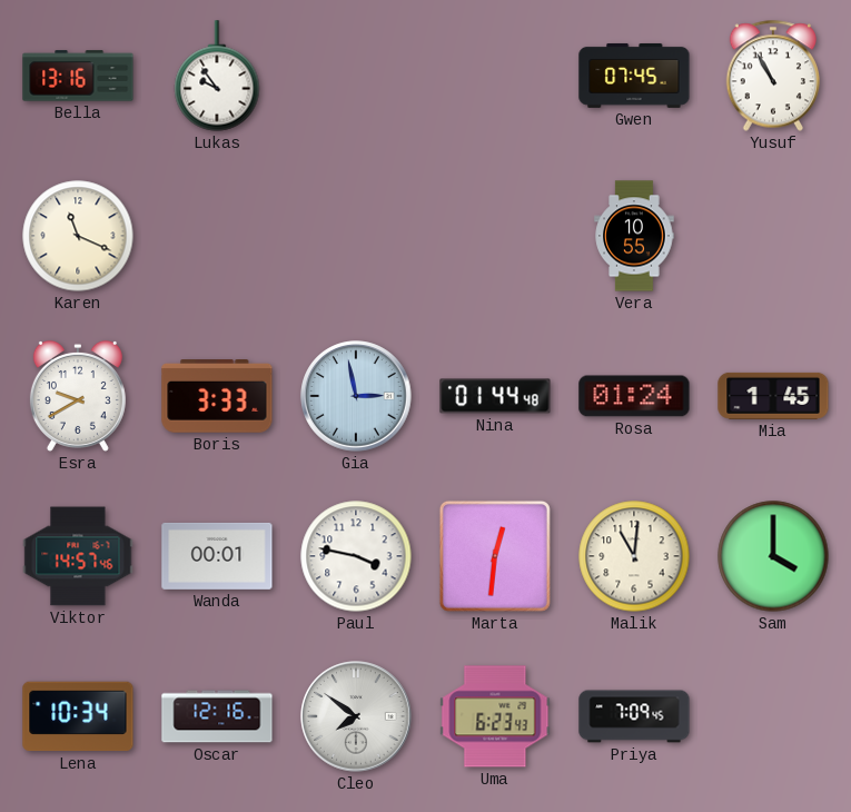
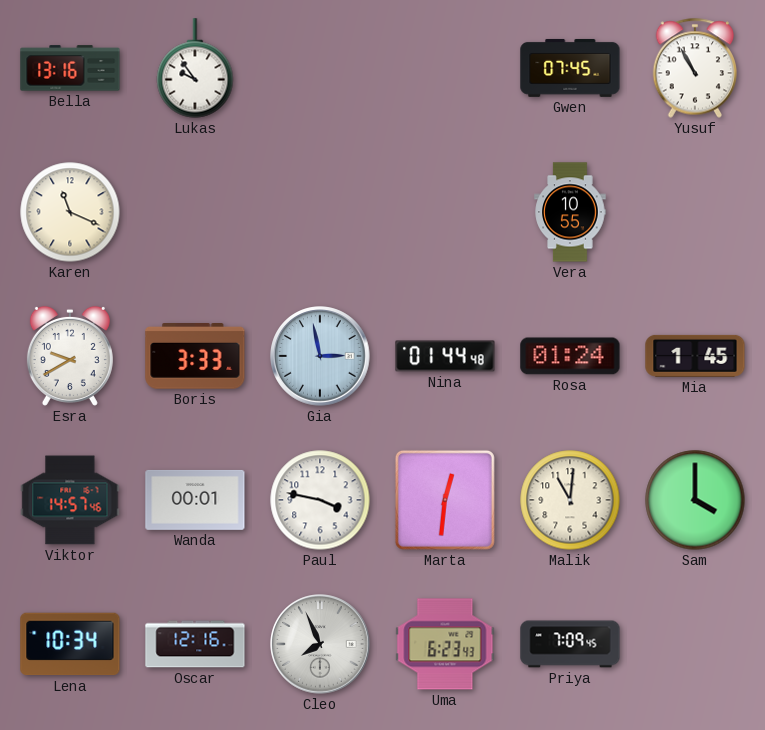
Cleo: 7:51 -> 7:56
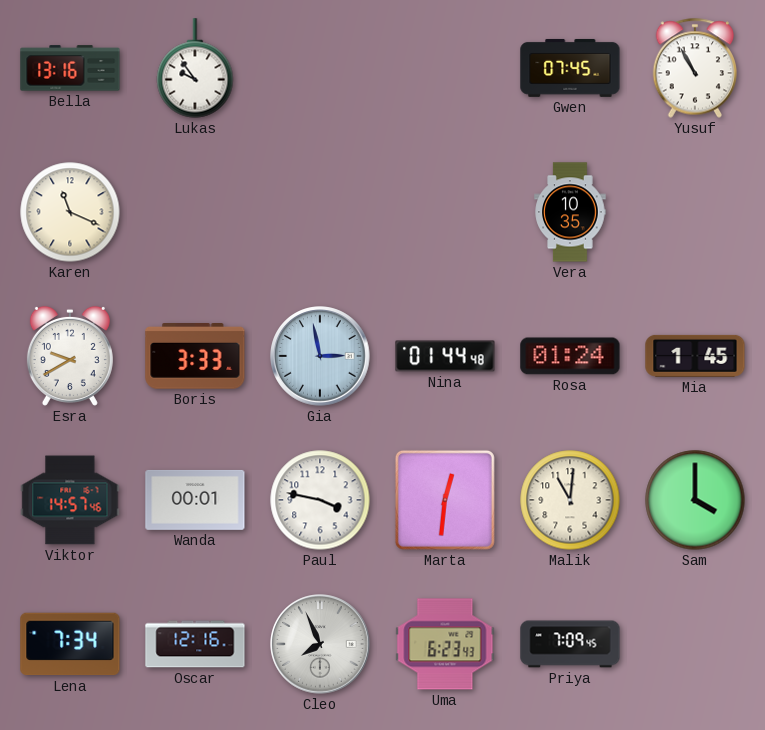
Vera: 10:55 -> 10:35
Lena: 10:34 -> 7:34
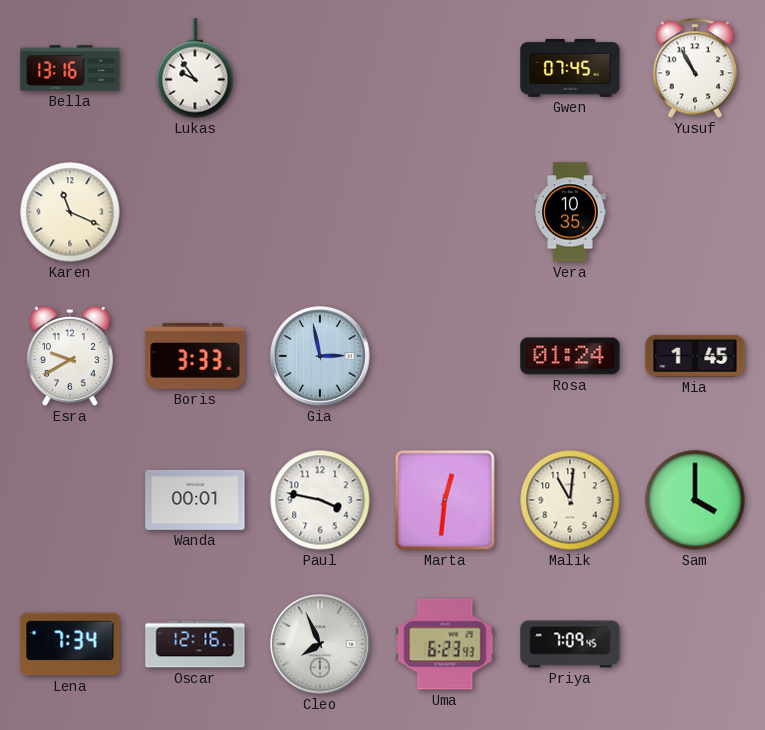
Nina: 01:44 -> none
Viktor: 14:57 -> none
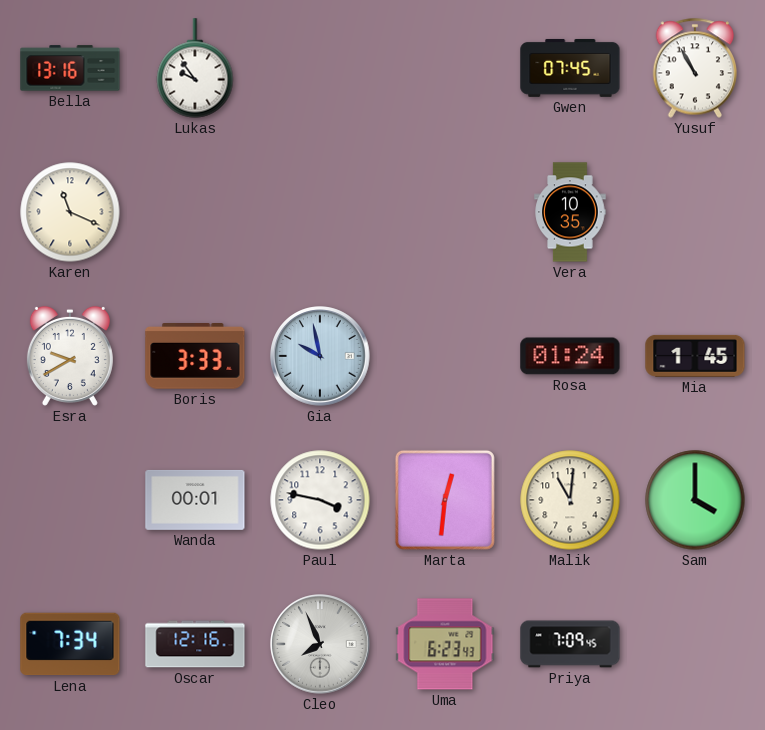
Gia: 2:58 -> 9:58
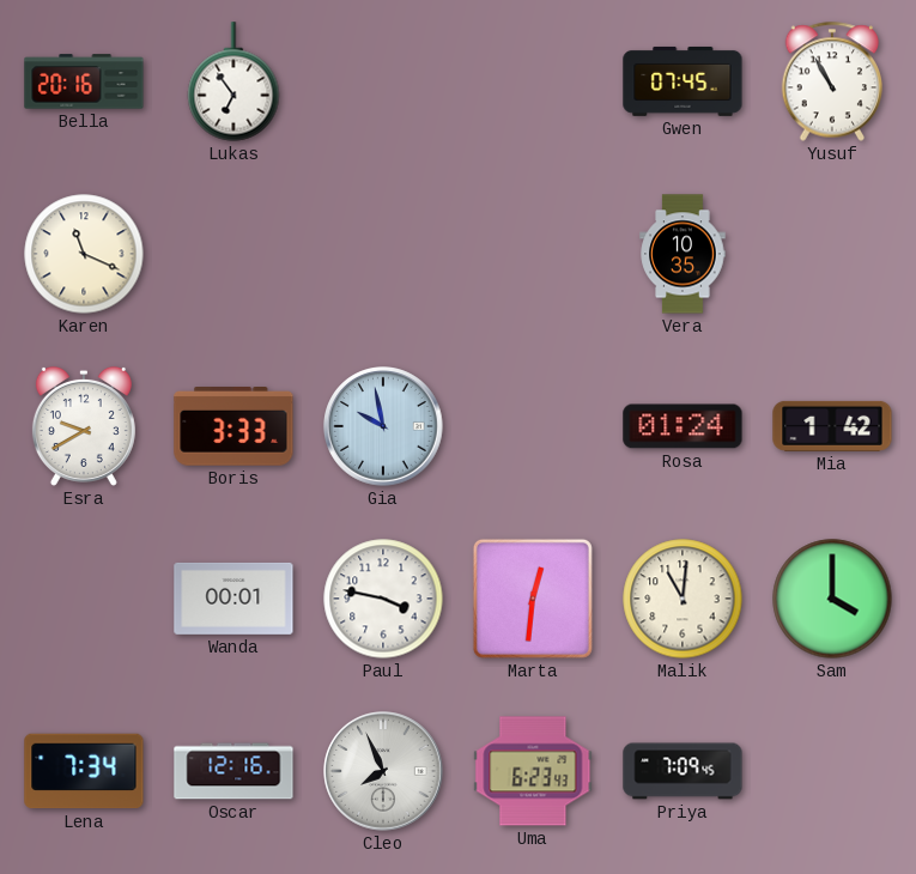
Bella: 13:16 -> 20:16
Lukas: 9:54 -> 6:54
Mia: 1:45 -> 1:42
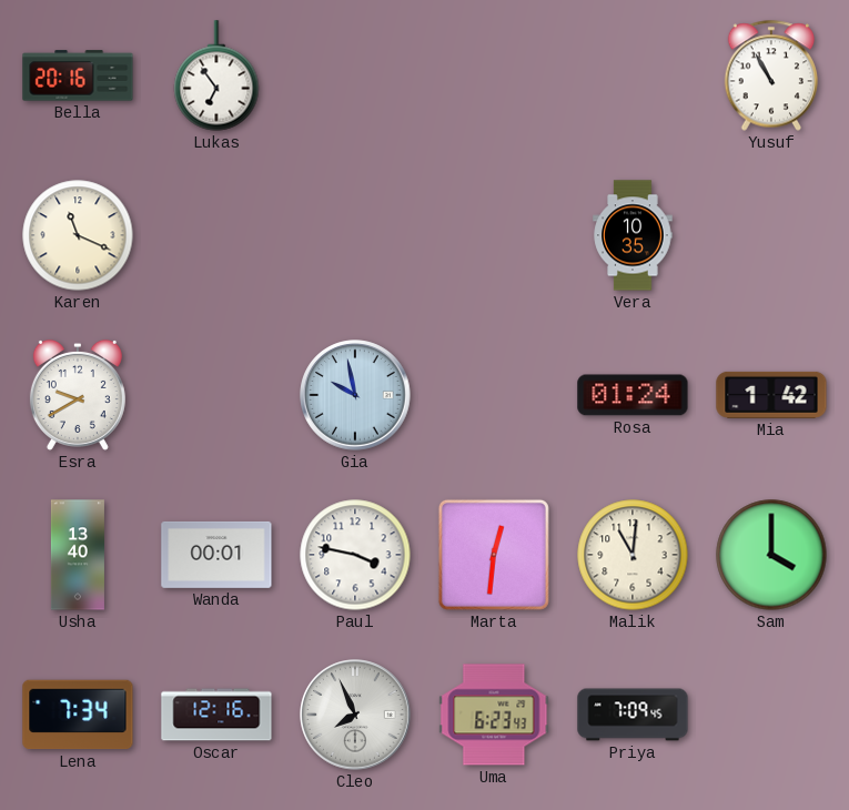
Gwen: 07:45 -> none
Boris: 3:33 -> none
Usha: none -> 13:40
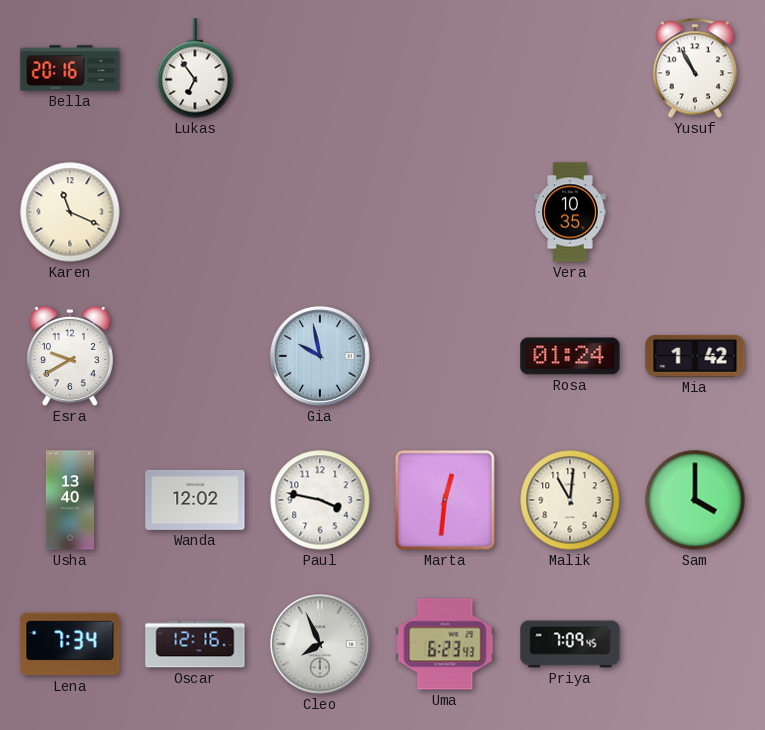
Wanda: 00:01 -> 12:02
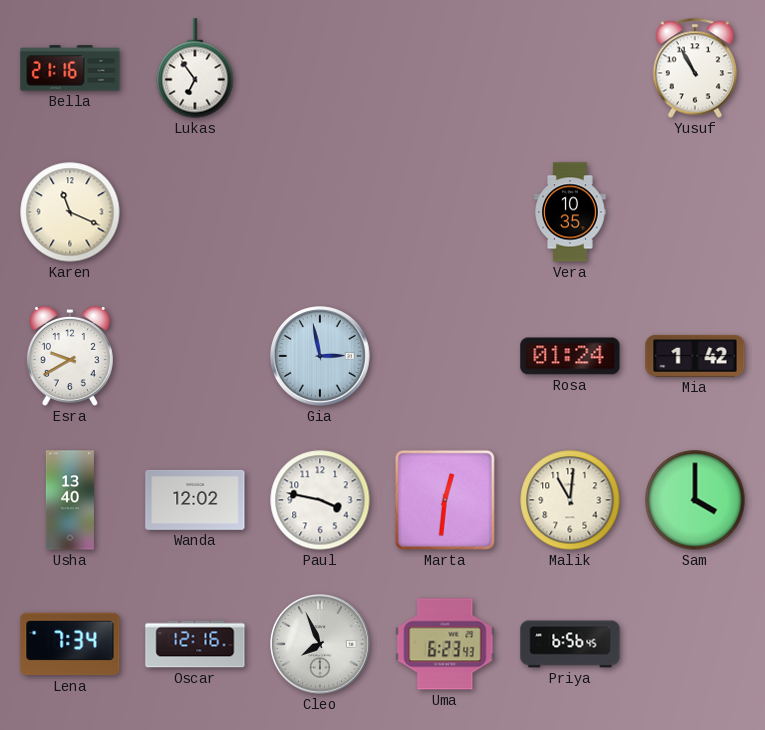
Bella: 20:16 -> 21:16
Gia: 9:58 -> 2:58
Priya: 7:09 -> 6:56
